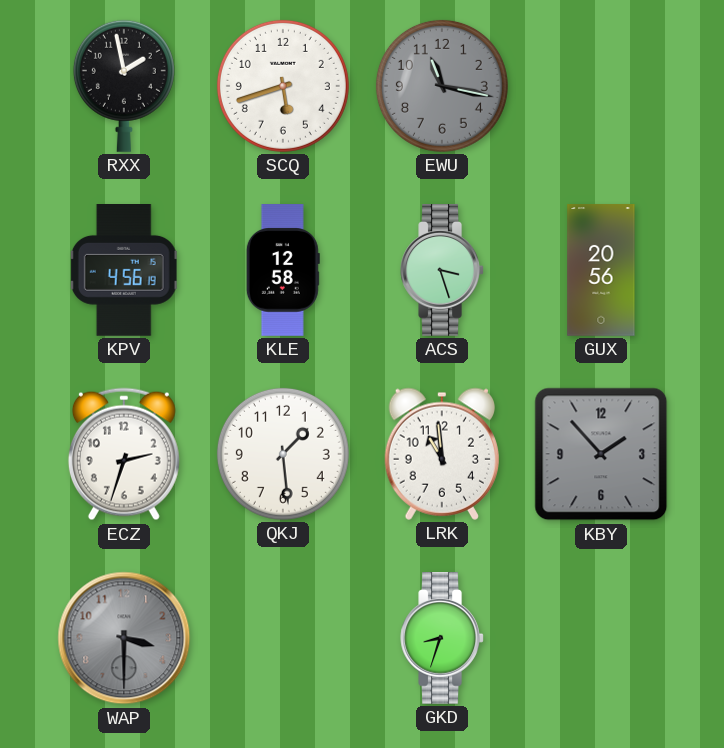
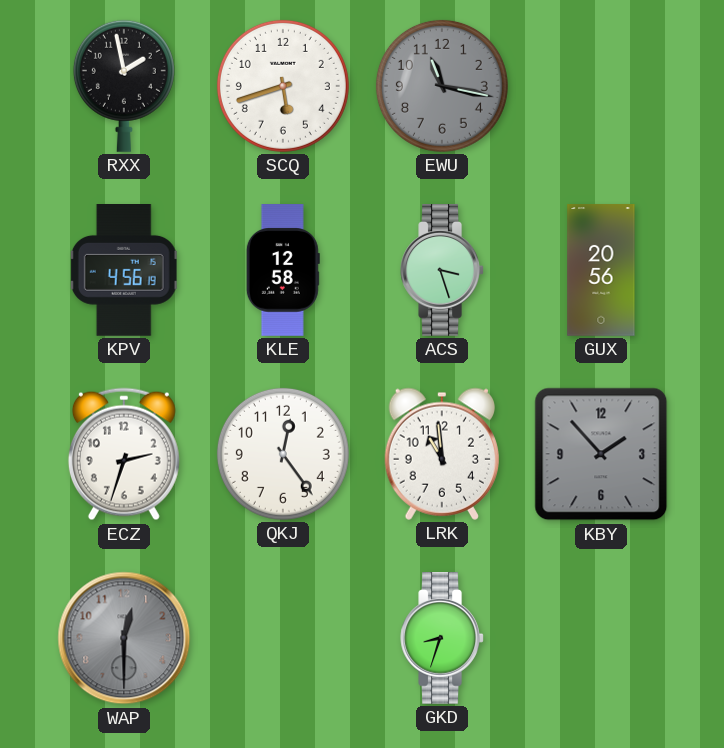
QKJ: 1:29 -> 12:24
WAP: 3:30 -> 12:30
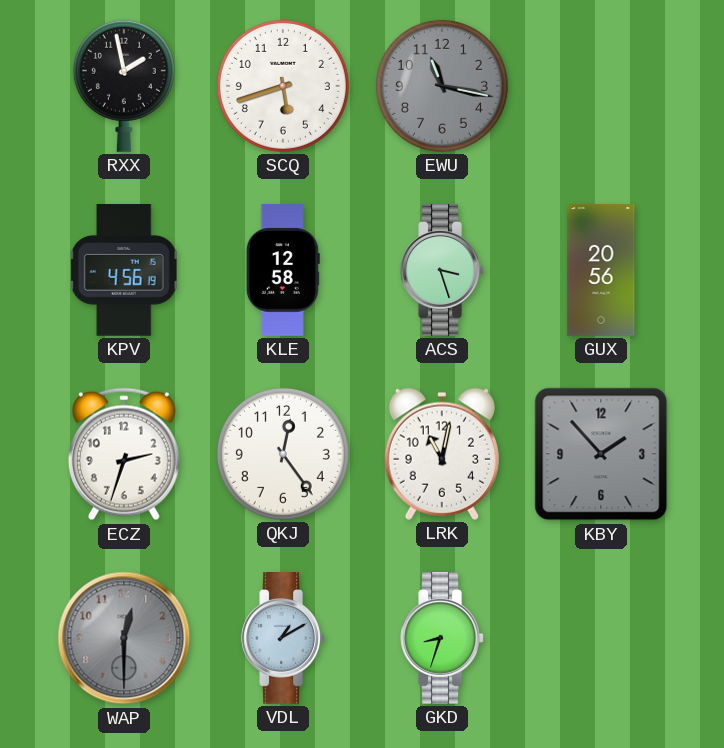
LRK: 10:59 -> 11:02
VDL: none -> 1:10
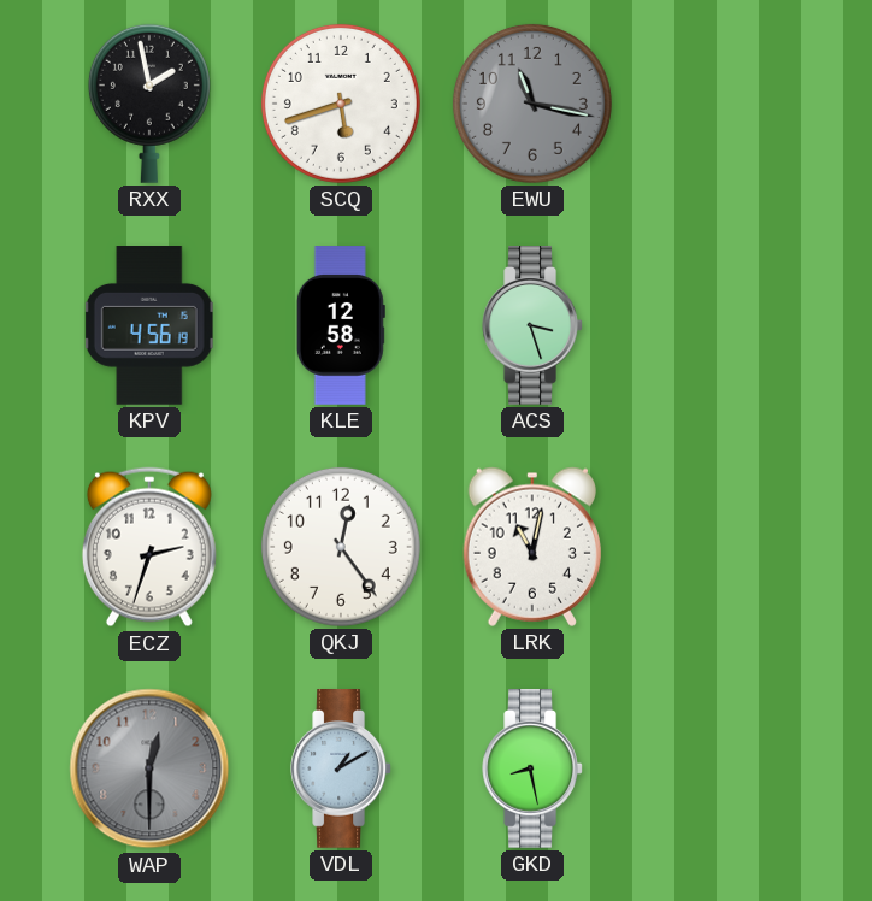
GUX: 20:56 -> none
KBY: 1:53 -> none
GKD: 8:33 -> 8:28
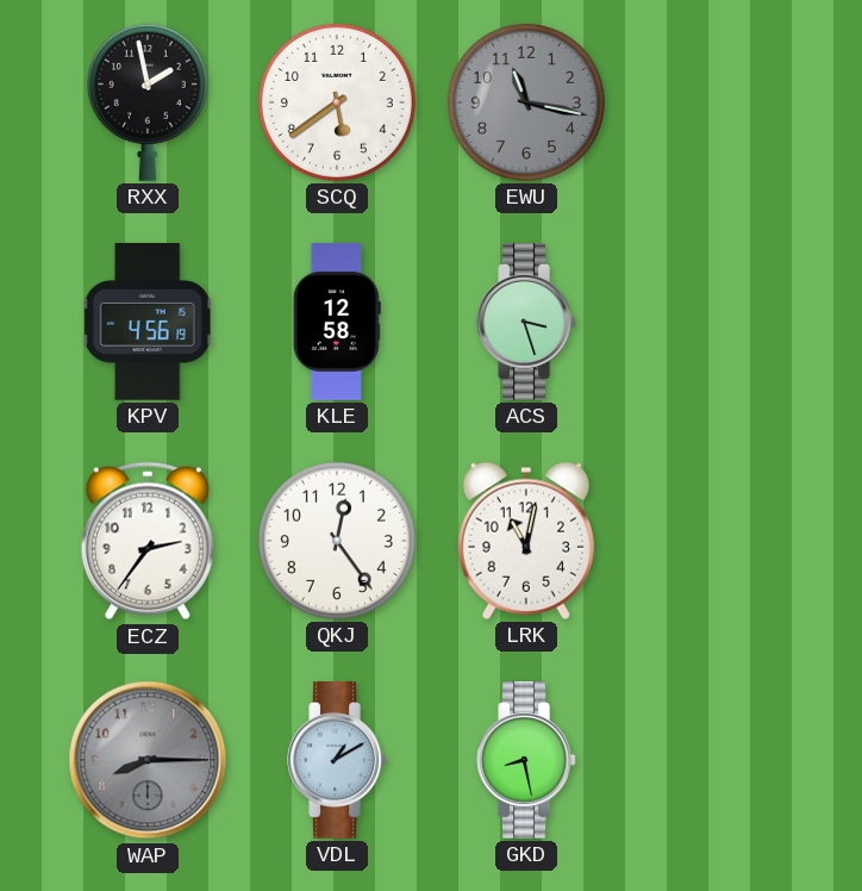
SCQ: 5:42 -> 5:39
ECZ: 2:33 -> 2:36
WAP: 12:30 -> 8:15
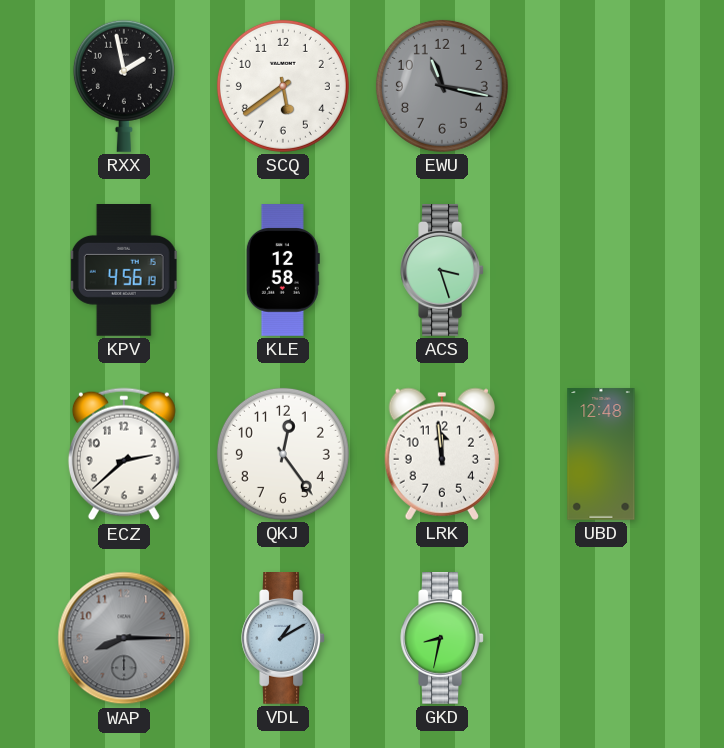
ECZ: 2:36 -> 2:38
LRK: 11:02 -> 11:59
UBD: none -> 12:48
GKD: 8:28 -> 8:32
